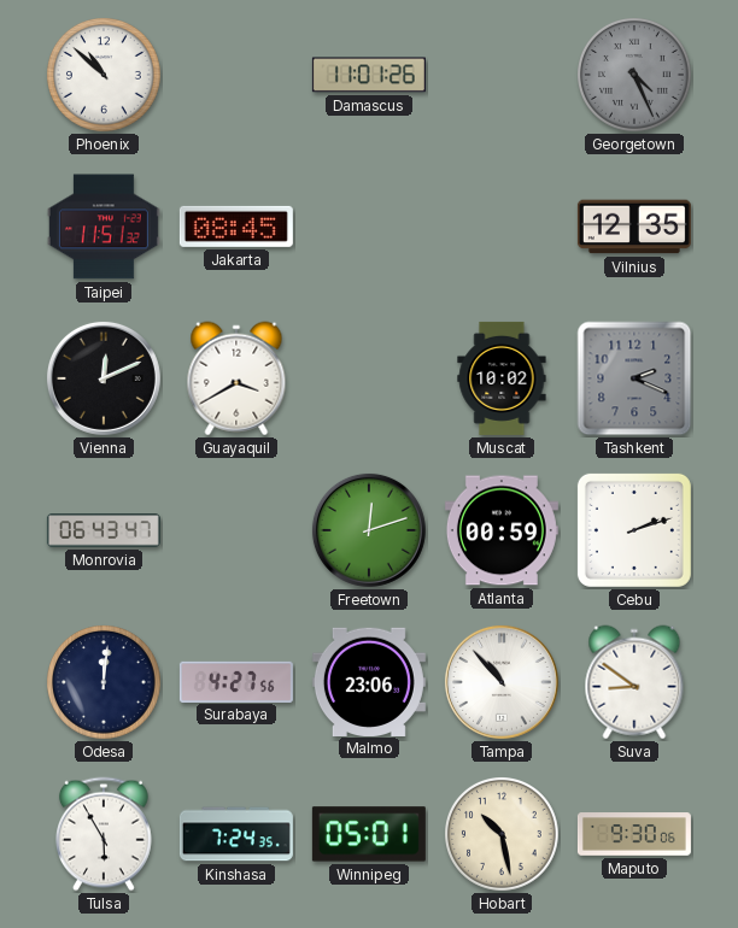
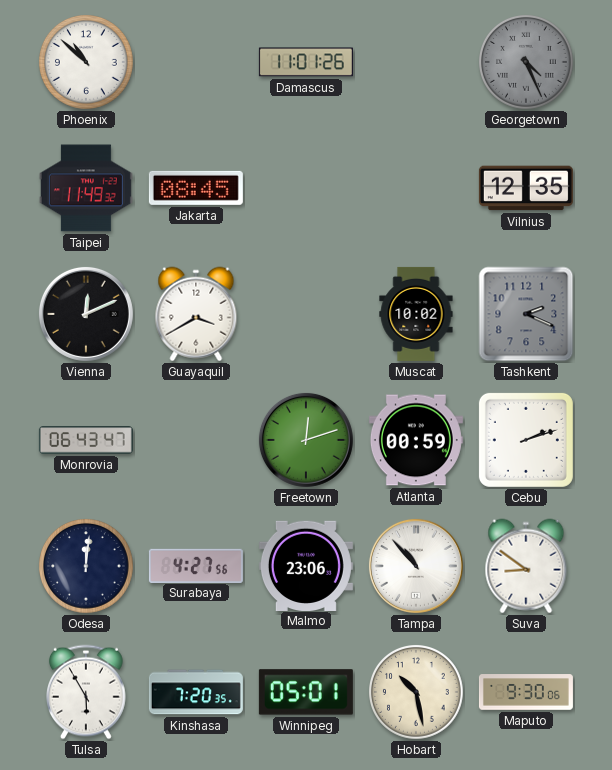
Taipei: 11:51 -> 11:49
Kinshasa: 7:24 -> 7:20
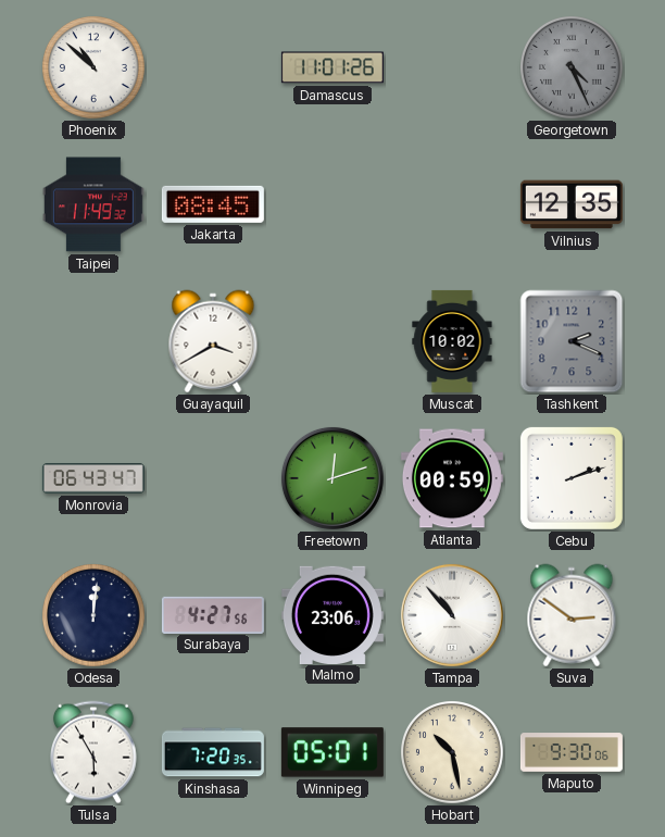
Vienna: 12:11 -> none
Suva: 8:51 -> 2:51
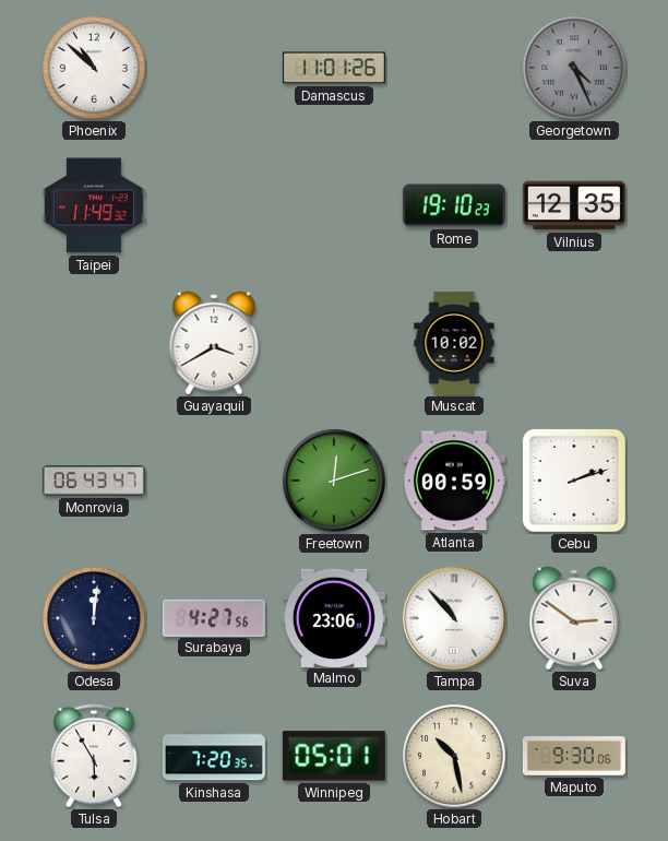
Jakarta: 08:45 -> none
Rome: none -> 19:10
Tashkent: 2:19 -> none
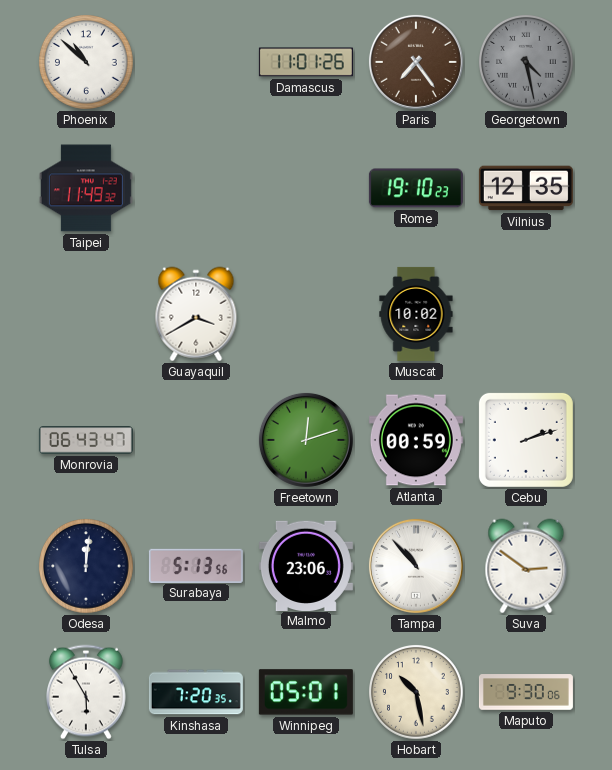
Paris: none -> 7:24
Georgetown: 4:26 -> 4:28
Surabaya: 4:27 -> 5:13
